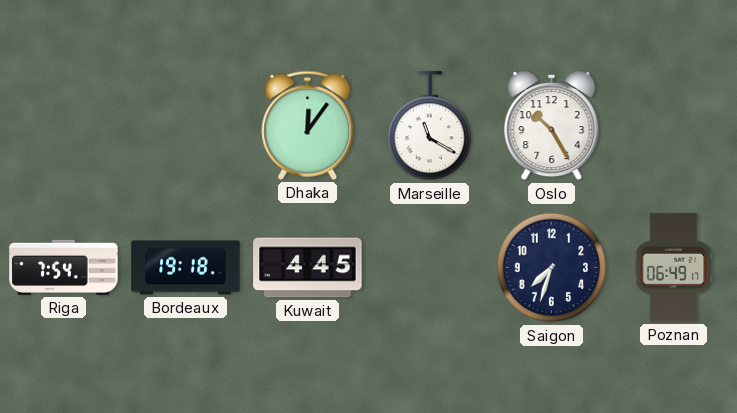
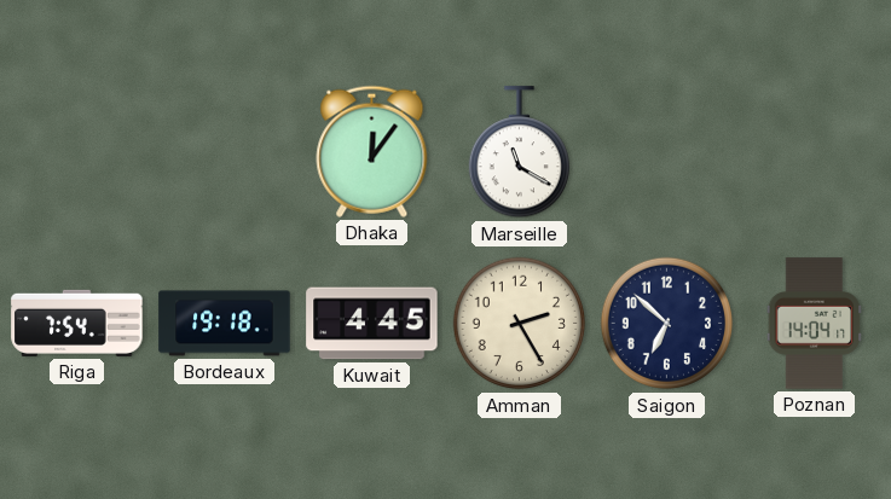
Oslo: 10:25 -> none
Amman: none -> 2:25
Saigon: 7:33 -> 6:52
Poznan: 06:49 -> 14:04
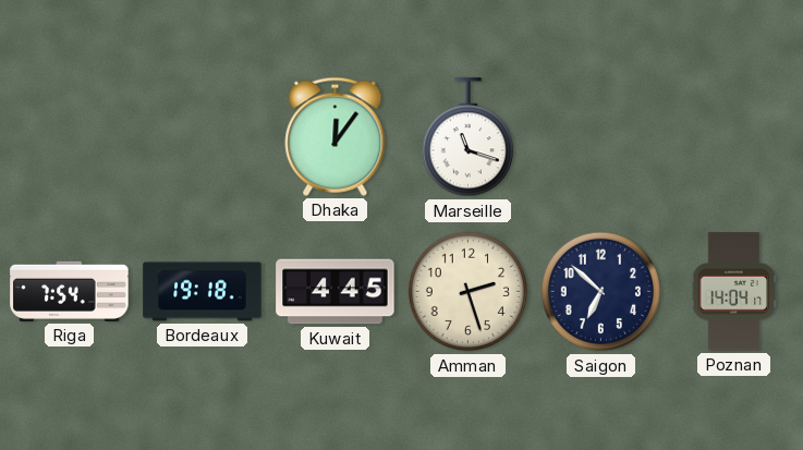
Marseille: 11:20 -> 11:18
Amman: 2:25 -> 2:27
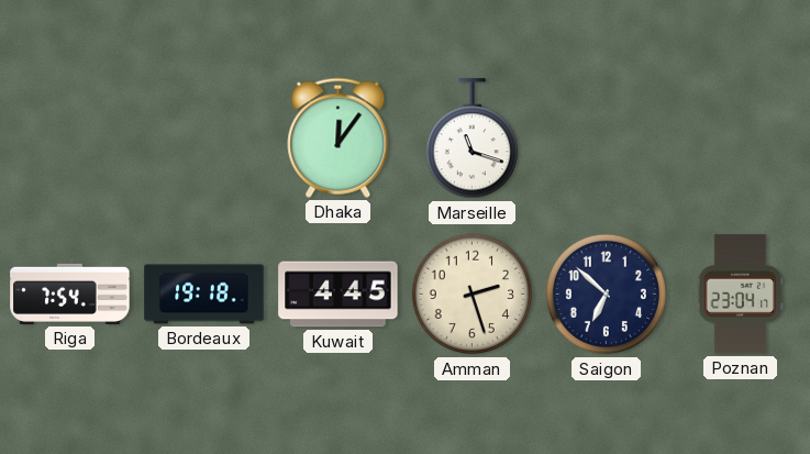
Poznan: 14:04 -> 23:04
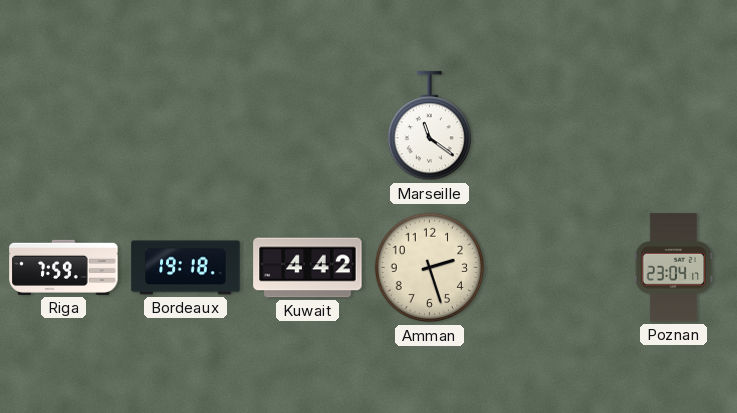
Dhaka: 12:06 -> none
Marseille: 11:18 -> 11:21
Riga: 7:54 -> 7:59
Kuwait: 4:45 -> 4:42
Saigon: 6:52 -> none
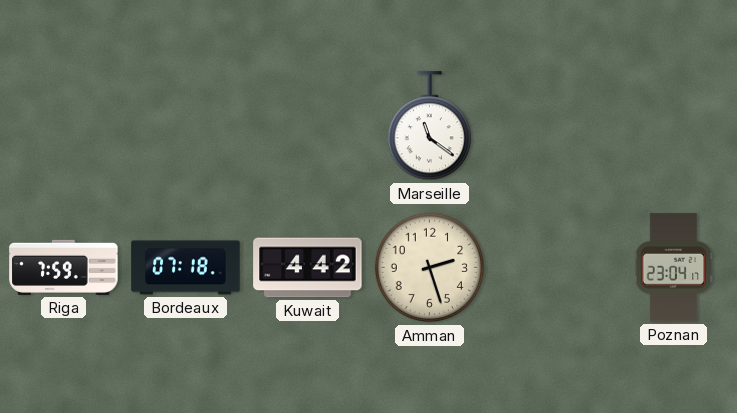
Bordeaux: 19:18 -> 07:18
